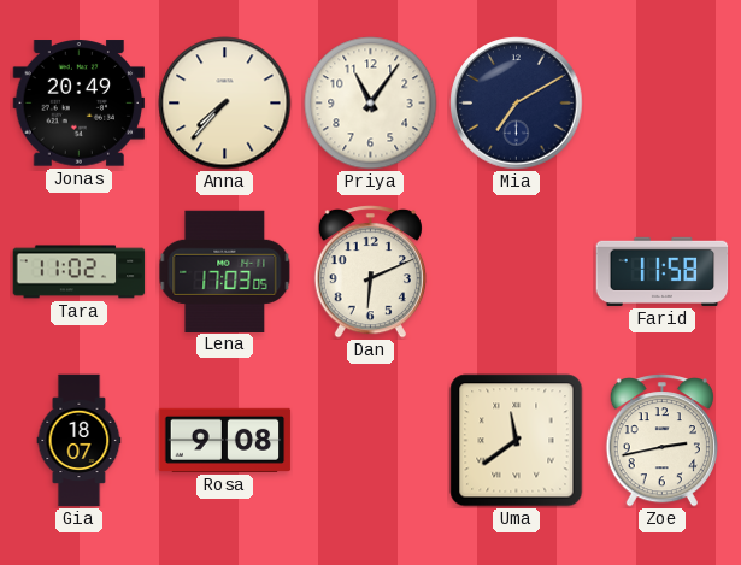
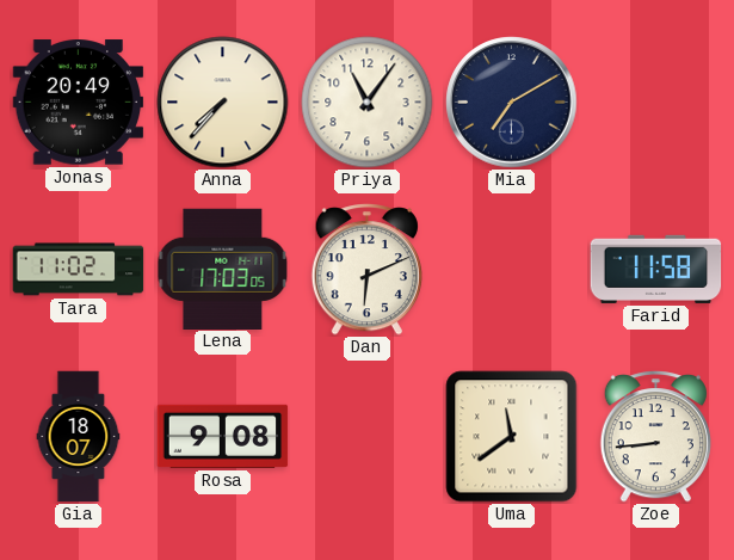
Zoe: 2:43 -> 8:44
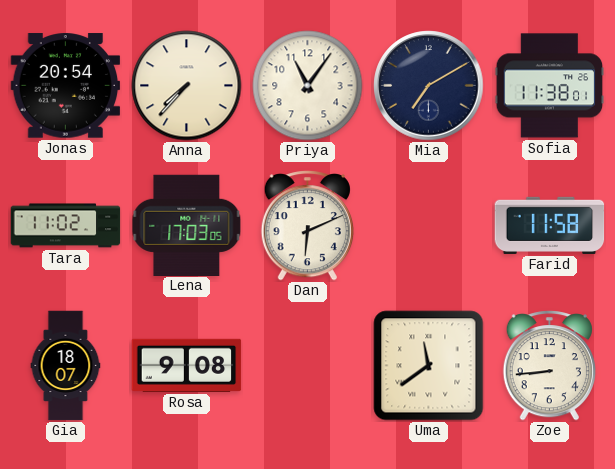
Jonas: 20:49 -> 20:54
Sofia: none -> 11:38
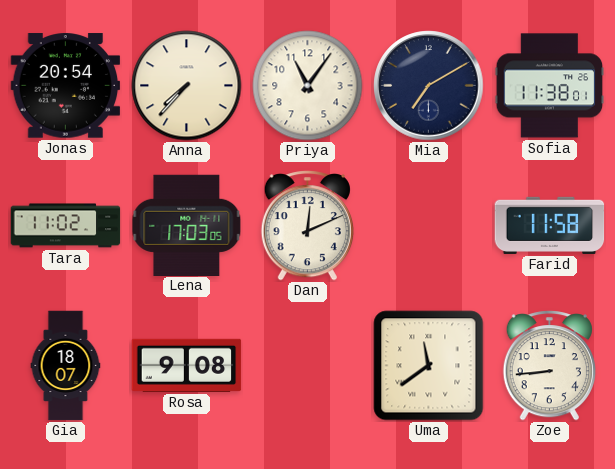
Dan: 6:11 -> 12:11
